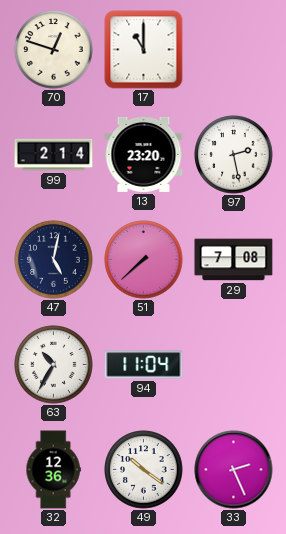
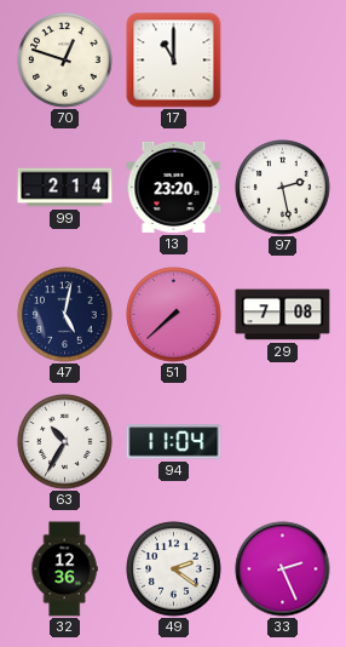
49: 10:21 -> 2:21
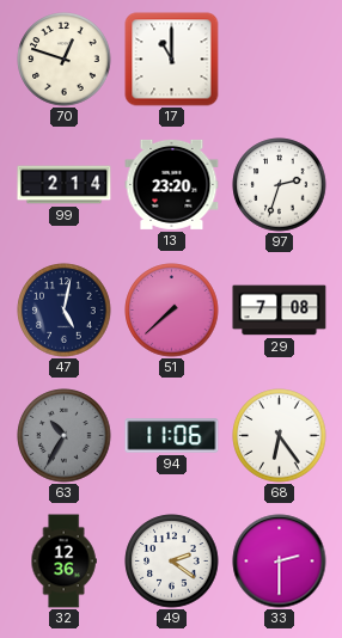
97: 2:28 -> 2:33
63 dial: white -> grey
94: 11:04 -> 11:06
68: none -> 6:24
33: 2:26 -> 2:30
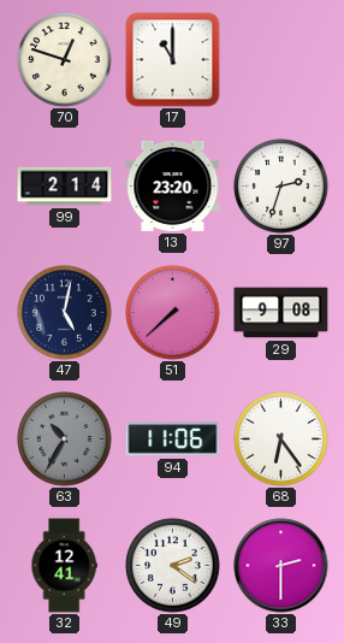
29: 7:08 -> 9:08
32: 12:36 -> 12:41
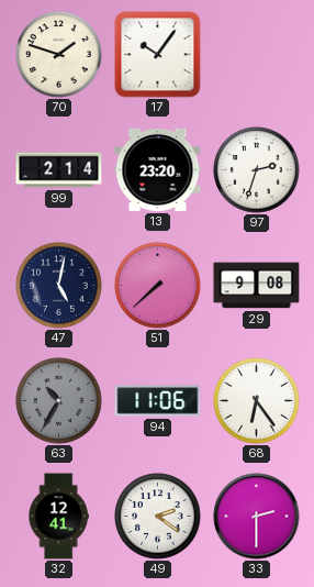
70: 12:48 -> 1:48
17: 11:00 -> 10:06
